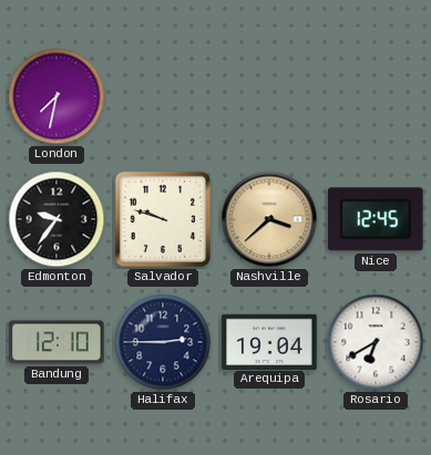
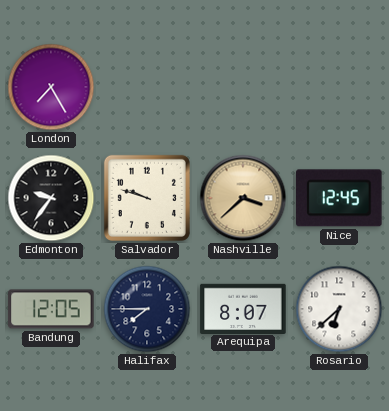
London: 7:32 -> 7:25
Bandung: 12:10 -> 12:05
Halifax: 2:45 -> 7:45
Arequipa: 19:04 -> 8:07
Rosario: 6:40 -> 6:38
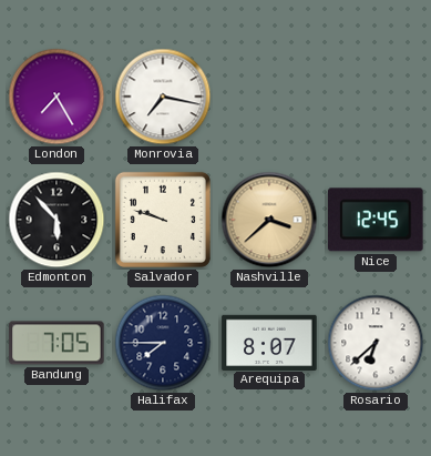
Monrovia: none -> 7:17
Edmonton: 9:36 -> 5:53
Bandung: 12:05 -> 7:05
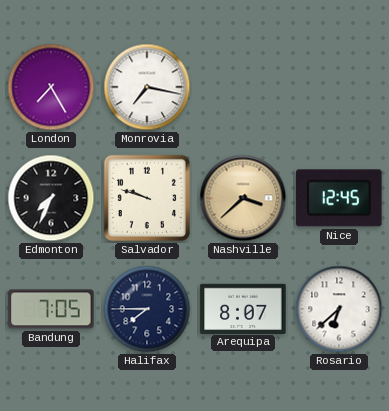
Edmonton: 5:53 -> 7:34
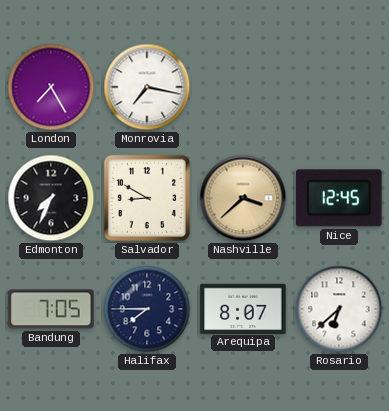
Salvador: 9:48 -> 8:50
